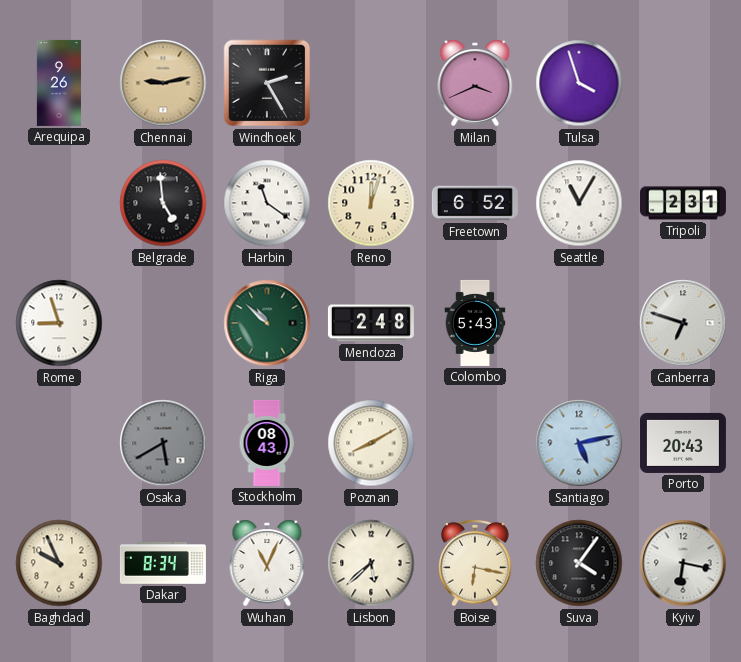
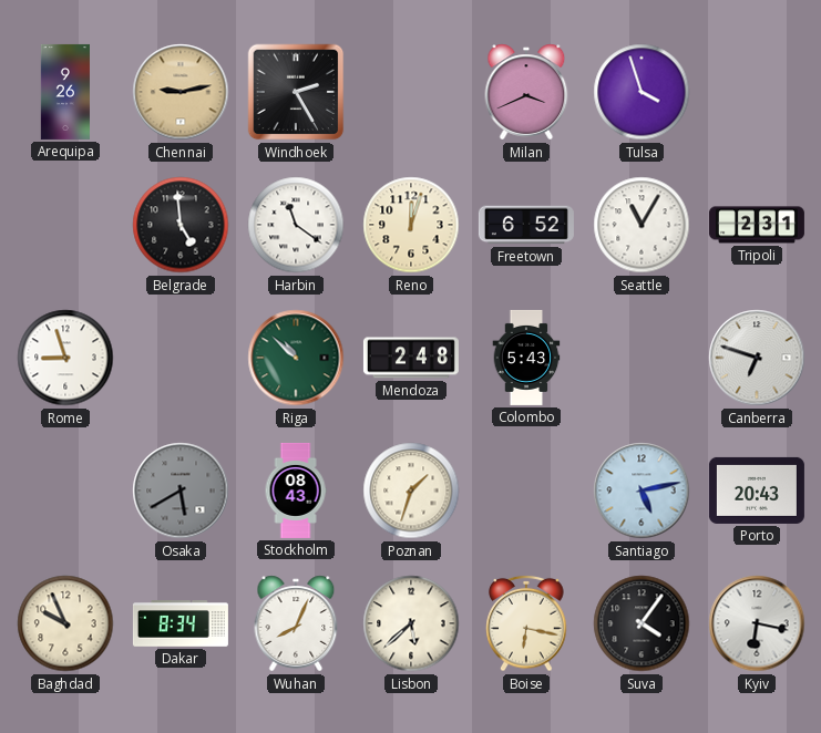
Poznan: 8:10 -> 1:33
Wuhan: 11:04 -> 8:04
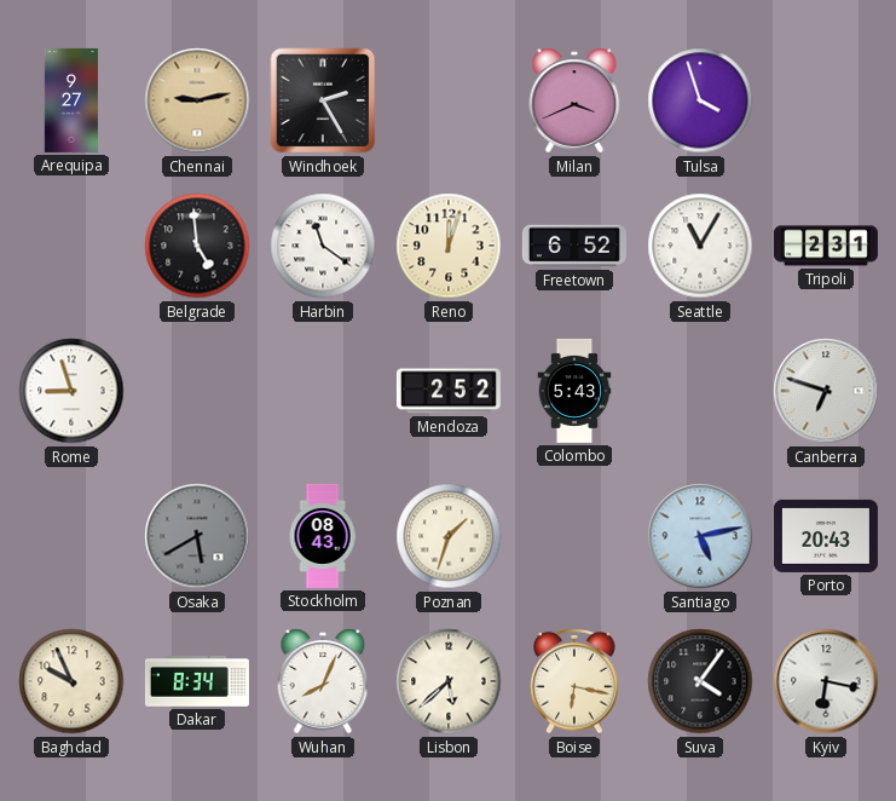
Arequipa: 9:26 -> 9:27
Riga: 10:52 -> none
Mendoza: 2:48 -> 2:52
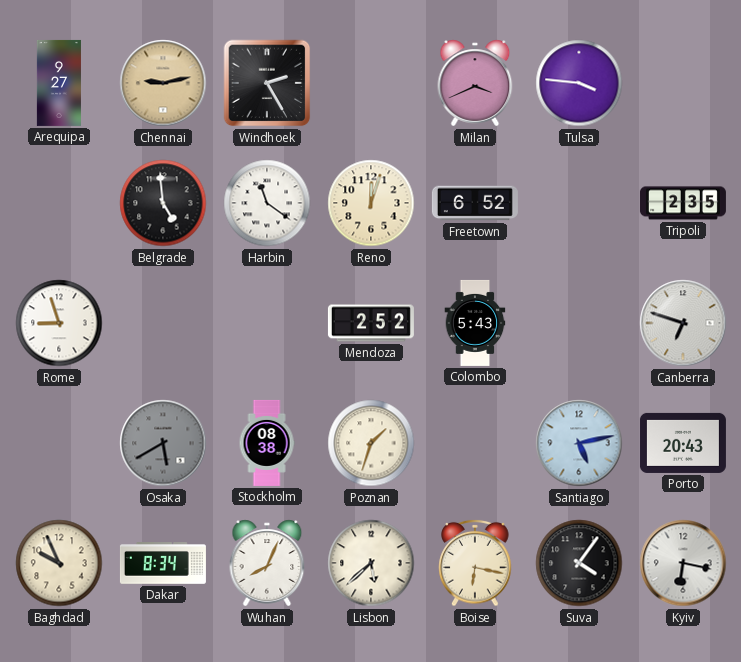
Tulsa: 3:57 -> 3:46
Seattle: 11:05 -> none
Tripoli: 2:31 -> 2:35
Stockholm: 08:43 -> 08:38
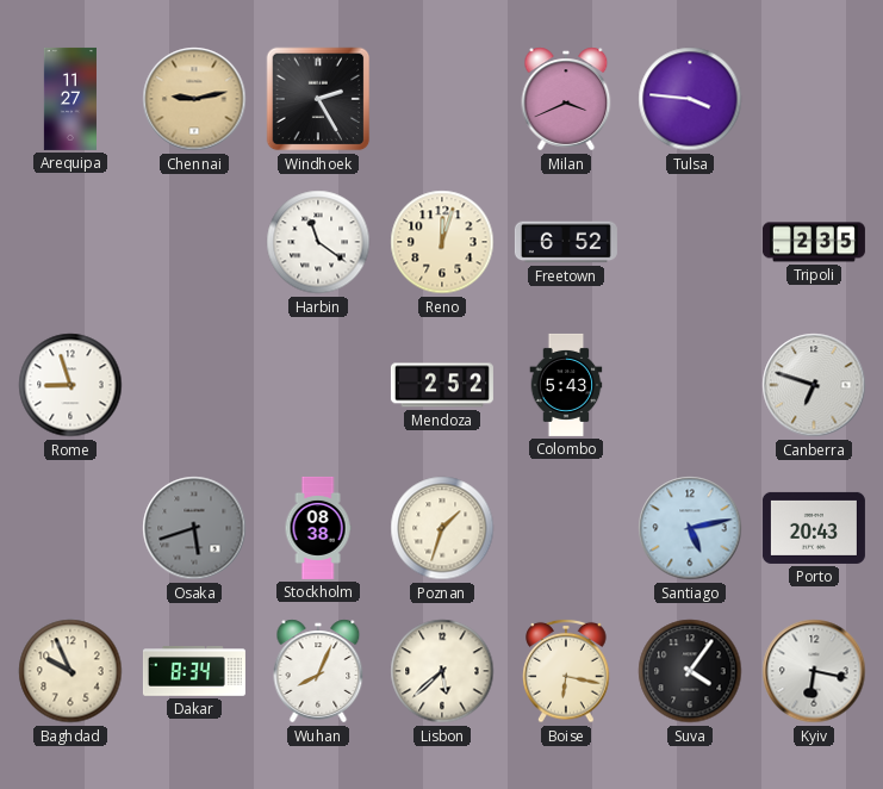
Arequipa: 9:27 -> 11:27
Belgrade: 4:59 -> none
Osaka: 5:40 -> 5:42
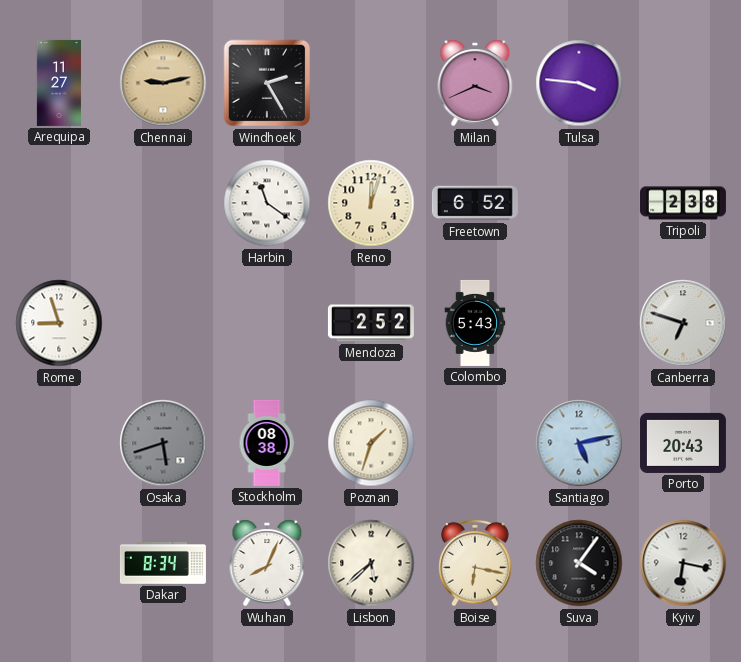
Tripoli: 2:35 -> 2:38
Baghdad: 9:56 -> none
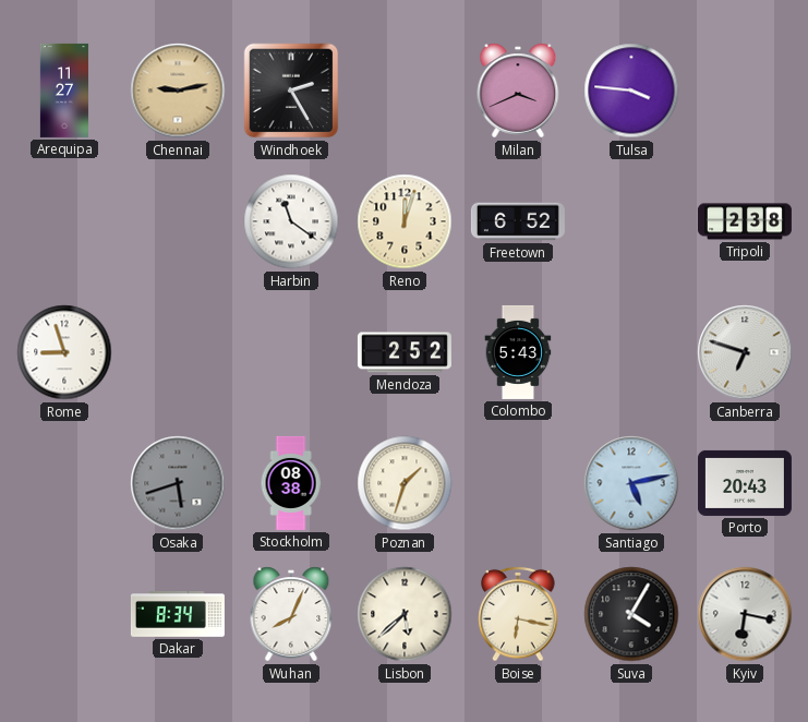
Suva: 4:06 -> 4:05
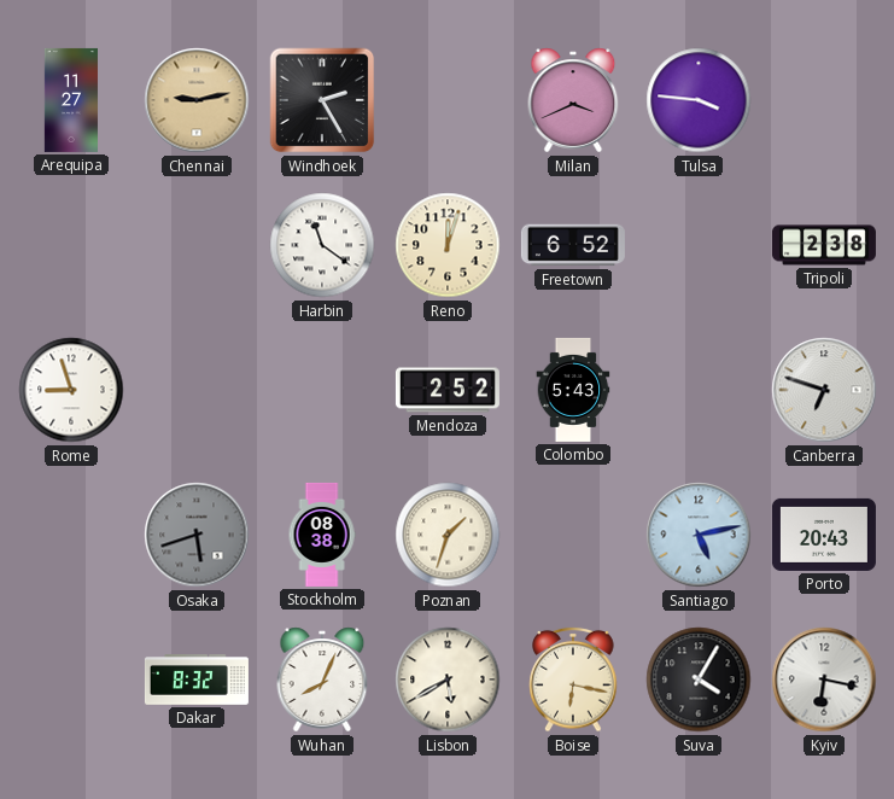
Dakar: 8:34 -> 8:32
Lisbon: 5:38 -> 5:40
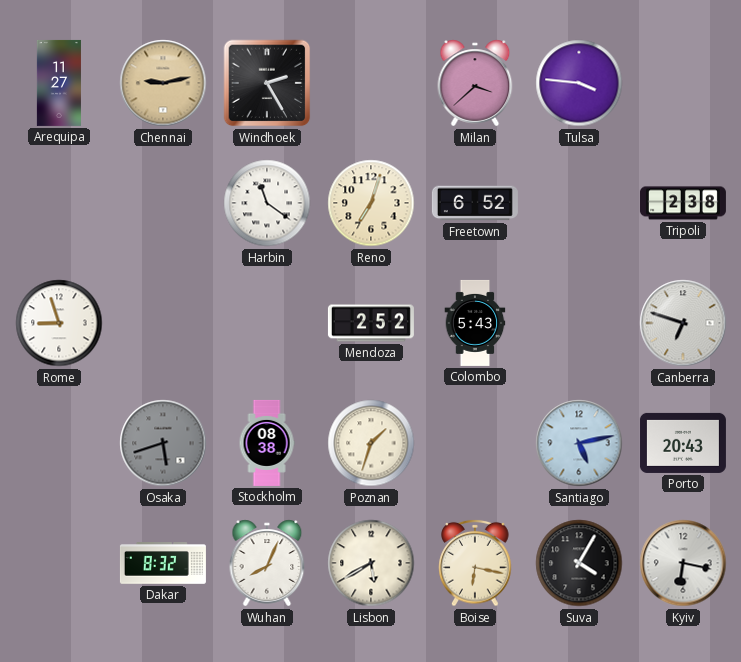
Milan: 3:41 -> 3:38
Reno: 12:03 -> 7:03
